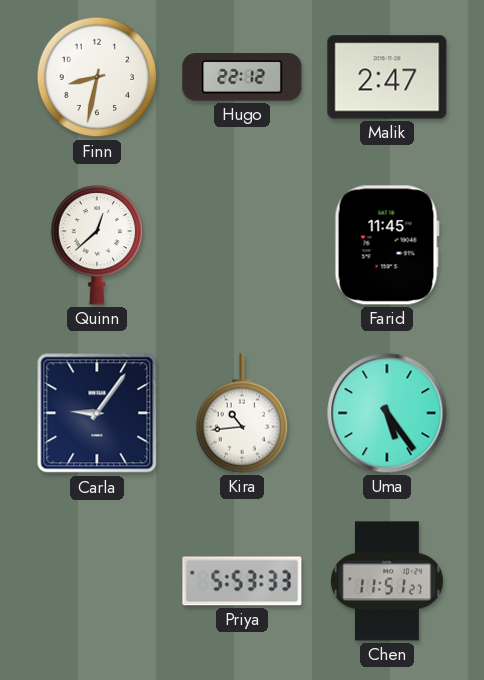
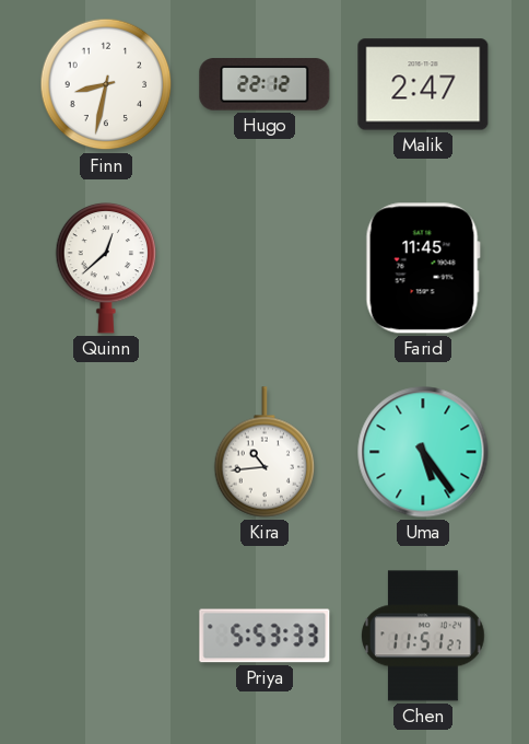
Carla: 9:06 -> none
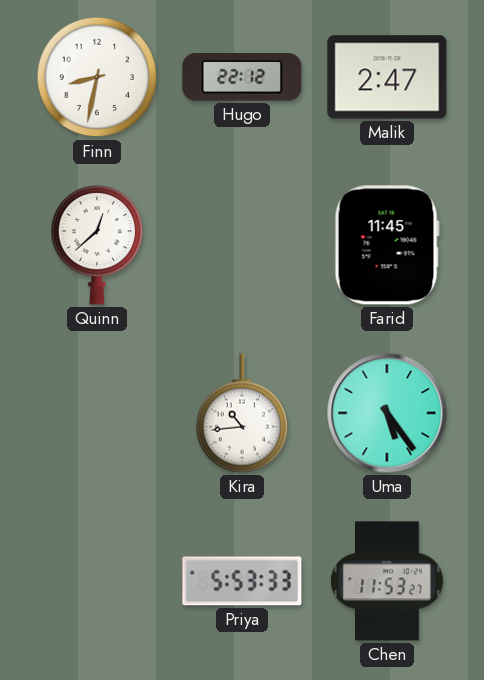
Chen: 11:51 -> 11:53
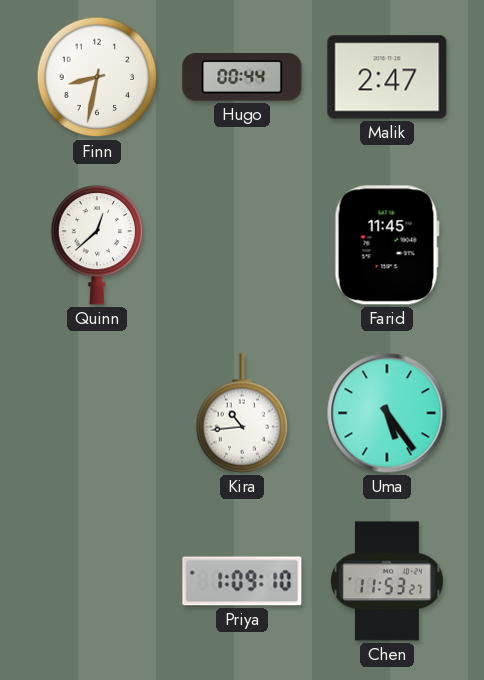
Hugo: 22:12 -> 00:44
Priya: 5:53 -> 1:09
